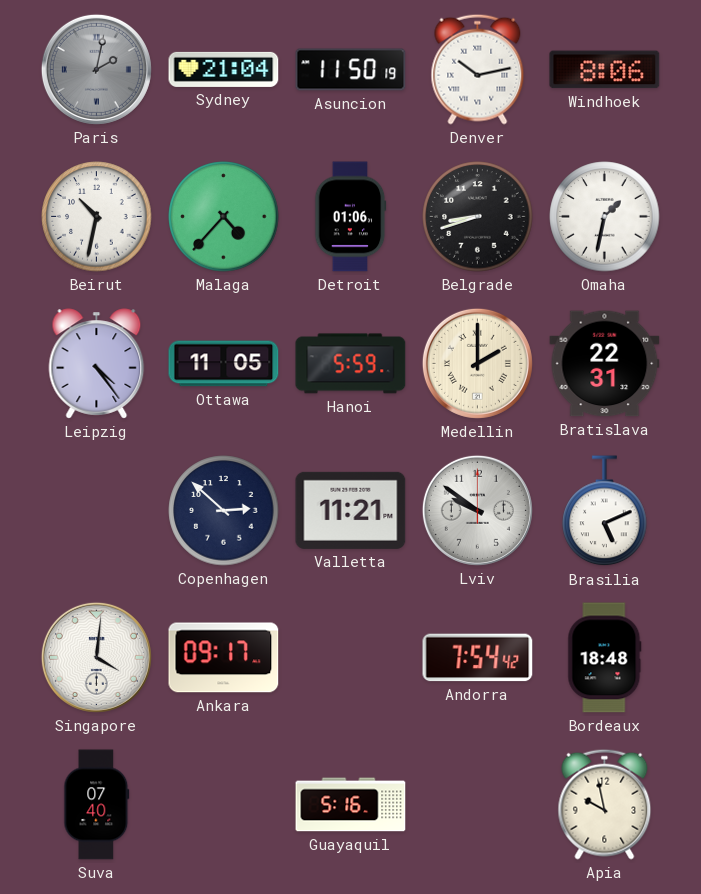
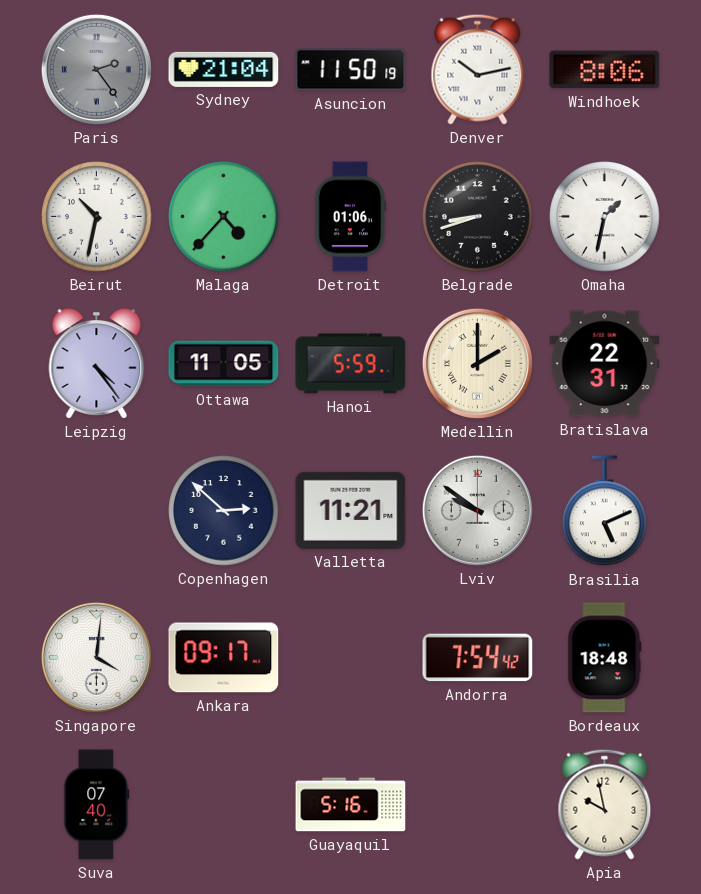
Paris: 2:02 -> 2:24
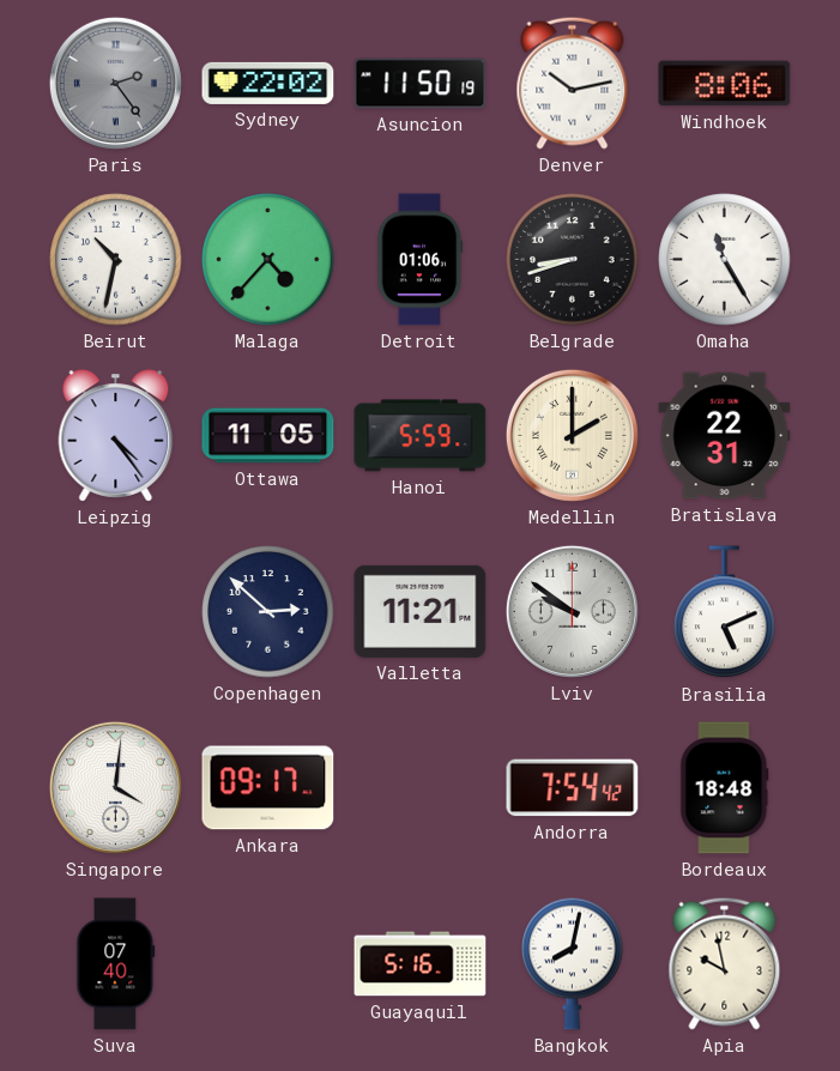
Sydney: 21:04 -> 22:02
Omaha: 1:32 -> 11:25
Bangkok: none -> 8:02
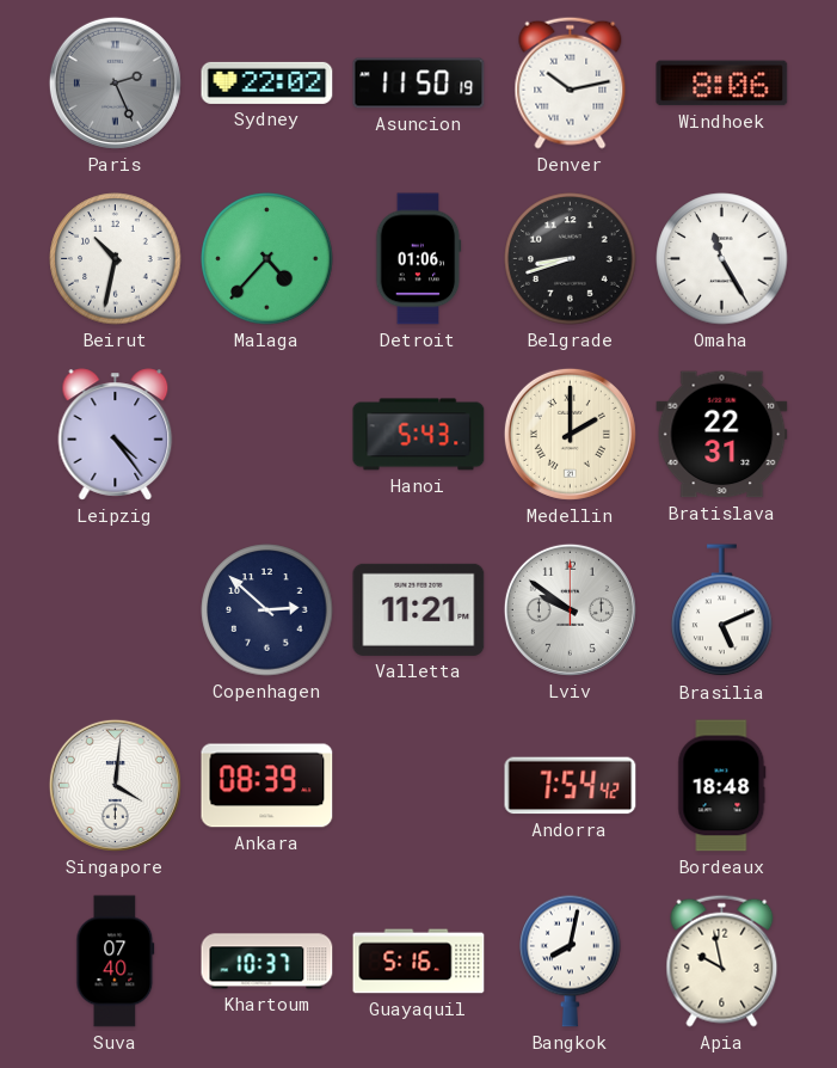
Paris: 2:24 -> 2:26
Ottawa: 11:05 -> none
Hanoi: 5:59 -> 5:43
Ankara: 09:17 -> 08:39
Khartoum: none -> 10:37
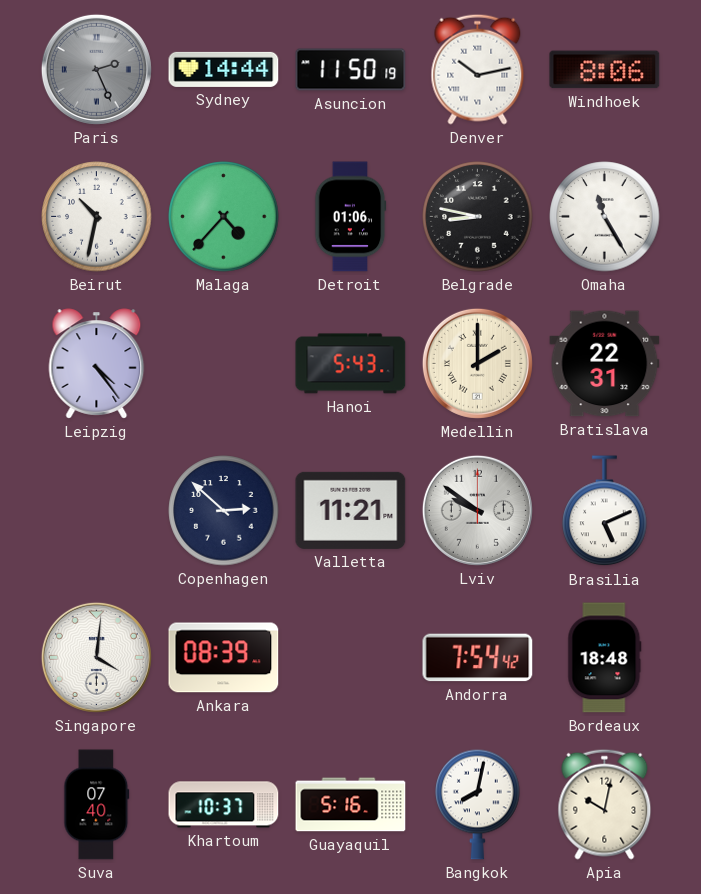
Sydney: 22:02 -> 14:44
Belgrade: 8:42 -> 8:47
Apia: 9:58 -> 10:02
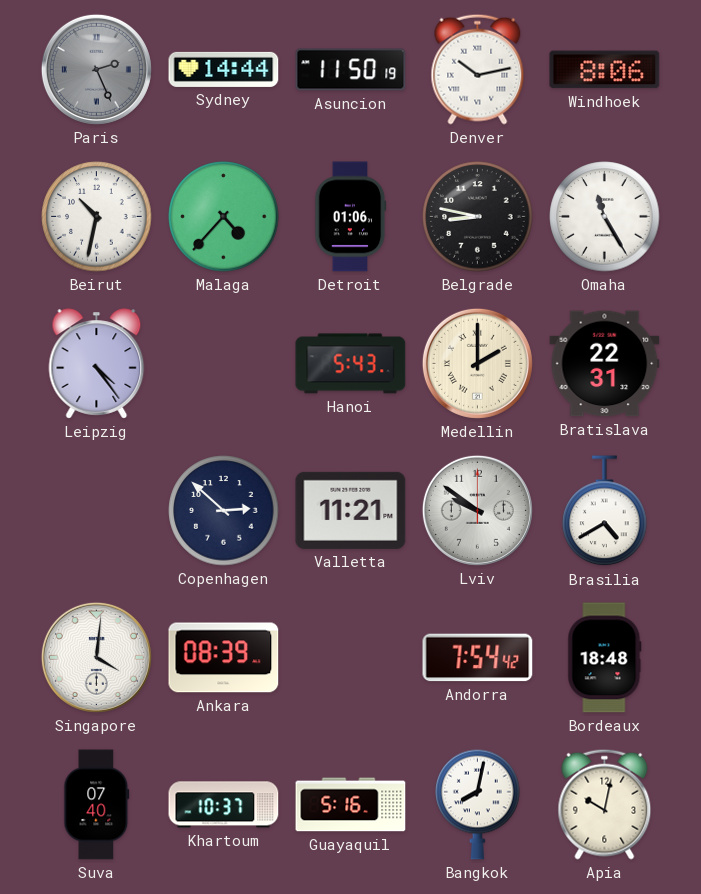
Brasilia: 5:11 -> 4:40
